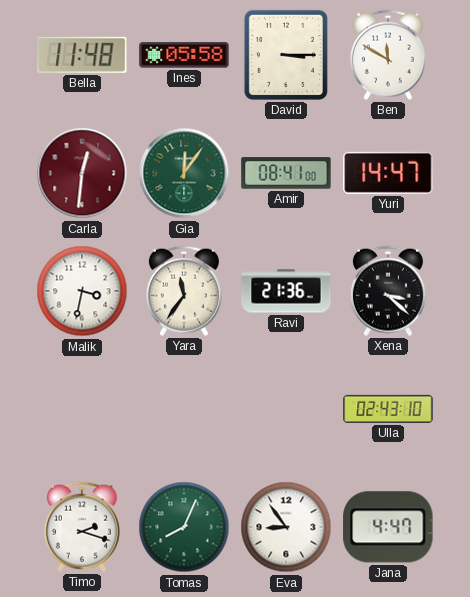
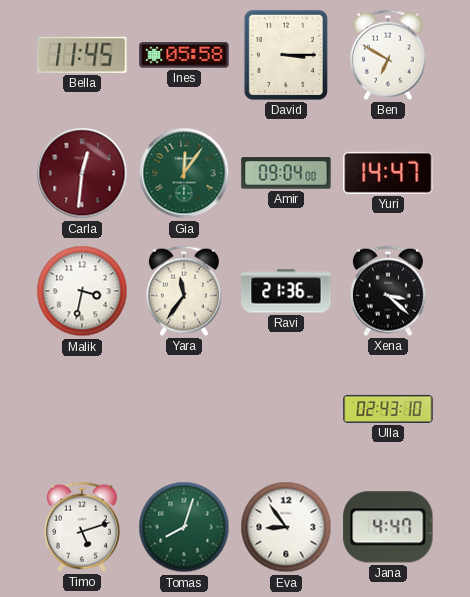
Bella: 11:48 -> 11:45
Ben: 11:50 -> 6:50
Amir: 08:41 -> 09:04
Timo: 2:18 -> 5:12
Tomas: 8:04 -> 8:03
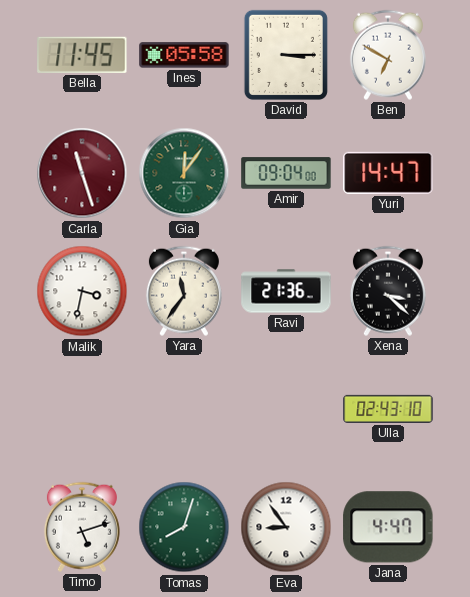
Carla: 12:31 -> 11:27
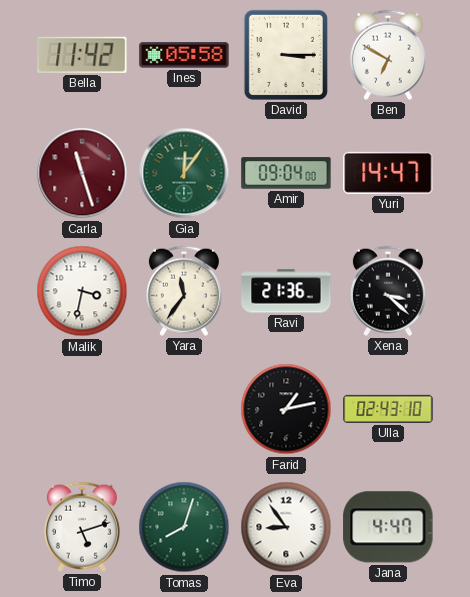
Bella: 11:45 -> 11:42
Farid: none -> 1:13
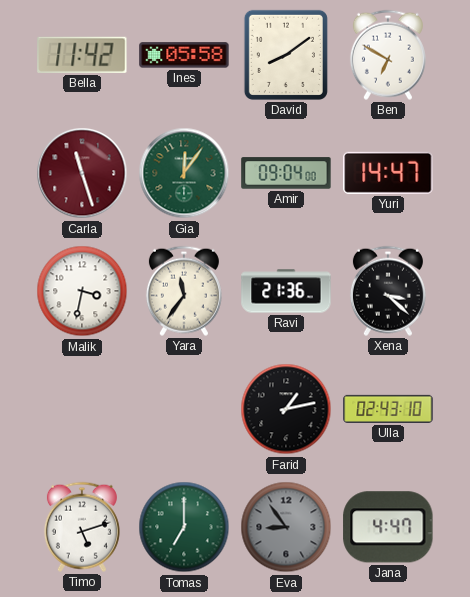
David: 3:15 -> 8:09
Tomas: 8:03 -> 7:00
Eva dial: white -> grey
